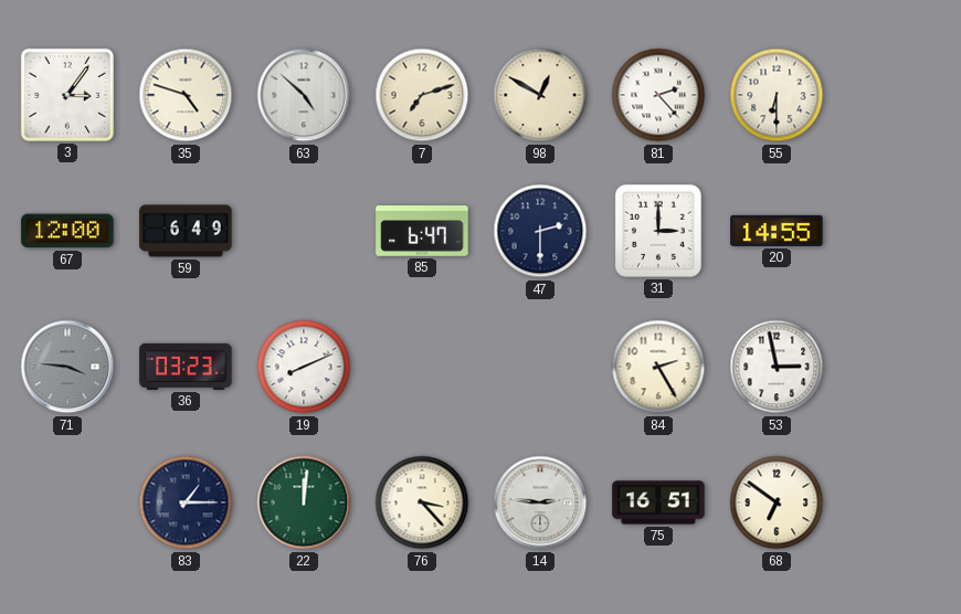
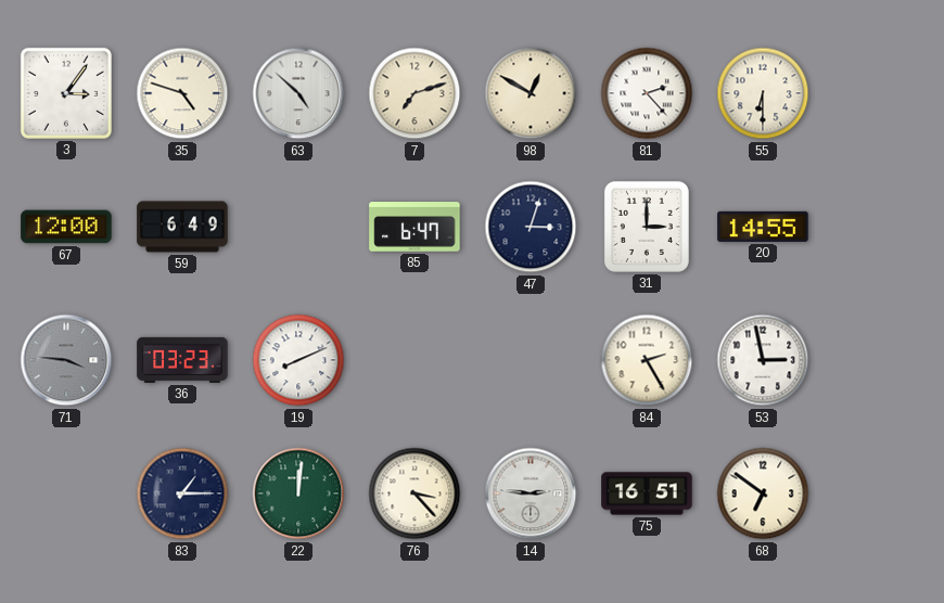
47: 2:30 -> 3:03
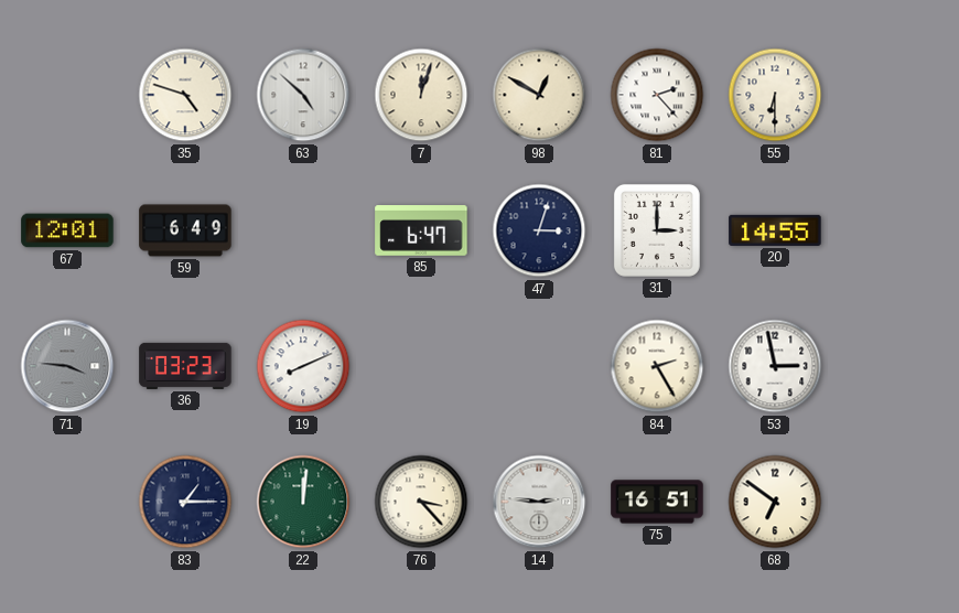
3: 3:06 -> none
7: 7:12 -> 12:03
67: 12:00 -> 12:01
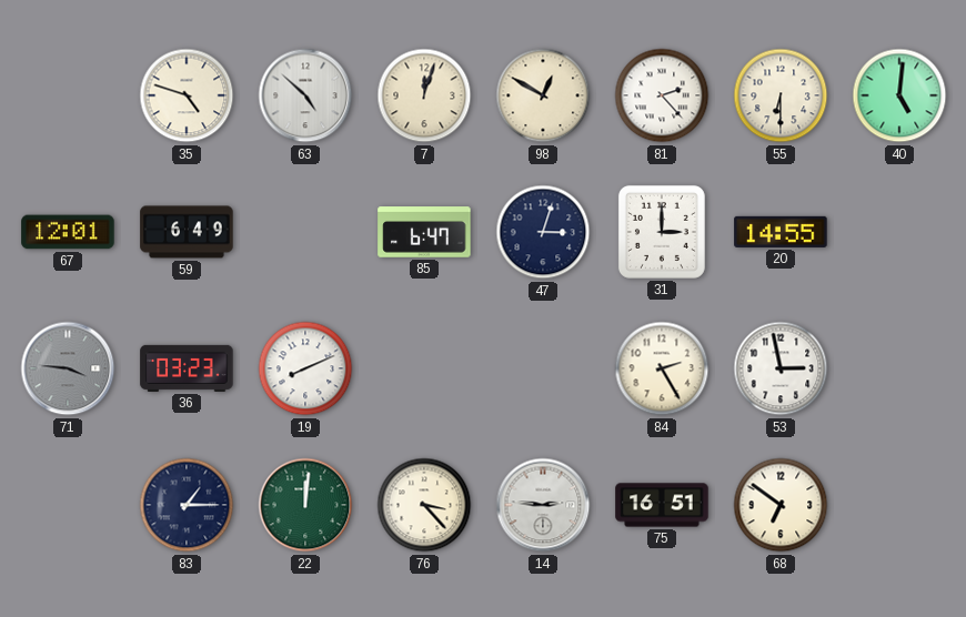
40: none -> 5:01
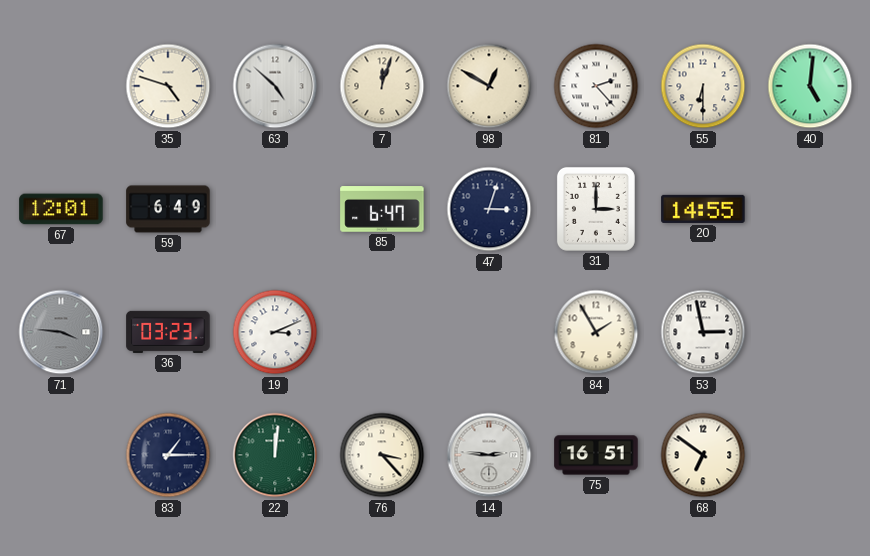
19: 8:11 -> 3:11
84: 2:25 -> 1:55
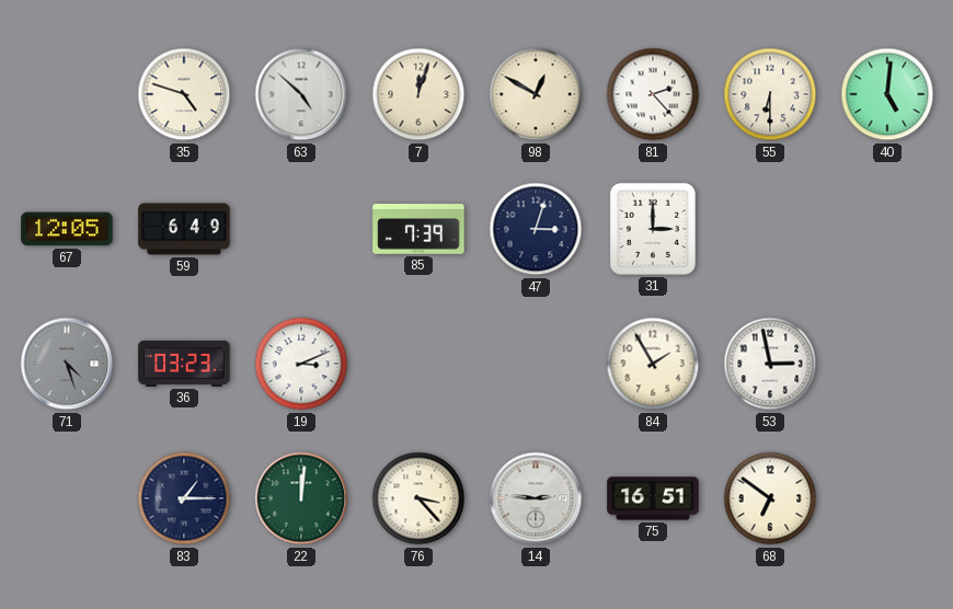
67: 12:01 -> 12:05
85: 6:47 -> 7:39
20: 14:55 -> none
71: 3:46 -> 4:27
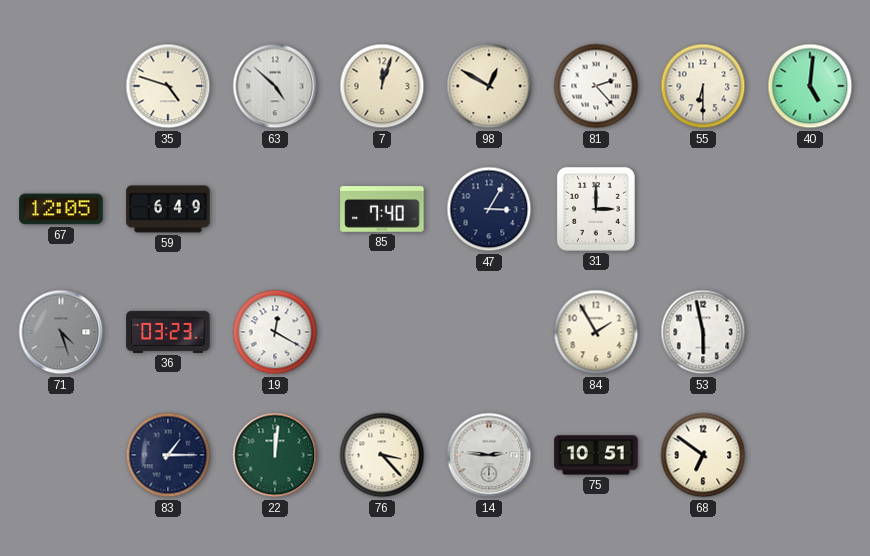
85: 7:39 -> 7:40
47: 3:03 -> 3:05
19: 3:11 -> 12:20
53: 2:58 -> 5:58
75: 16:51 -> 10:51
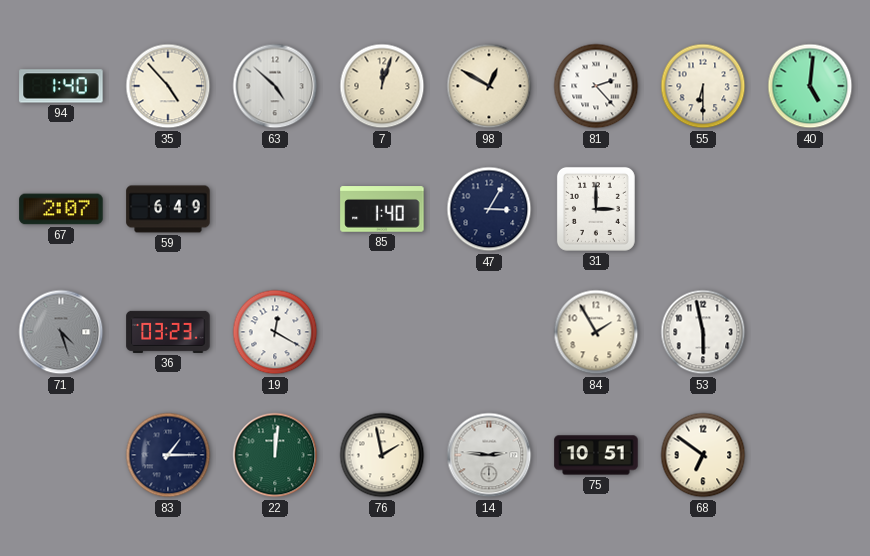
94: none -> 1:40
35: 4:48 -> 4:53
67: 12:05 -> 2:07
85: 7:40 -> 1:40
76: 3:23 -> 1:58
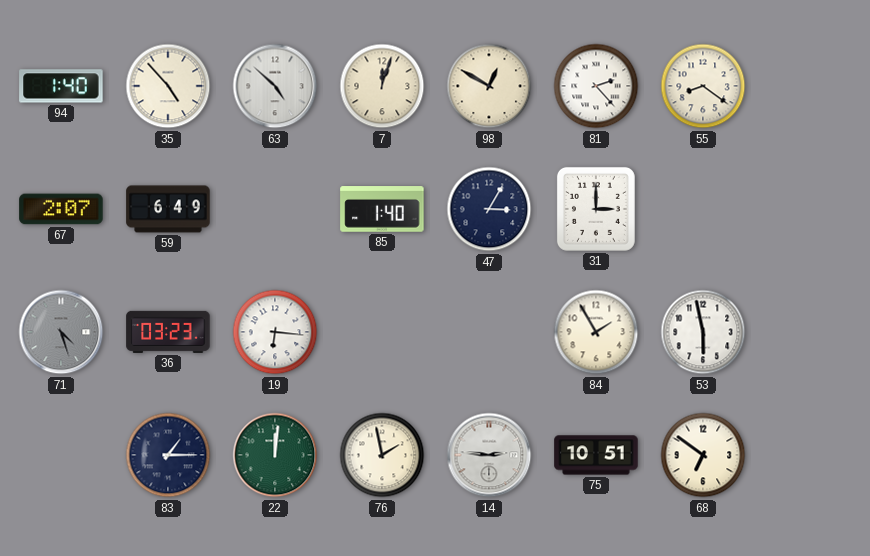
55: 6:30 -> 8:21
40: 5:01 -> none
19: 12:20 -> 6:16
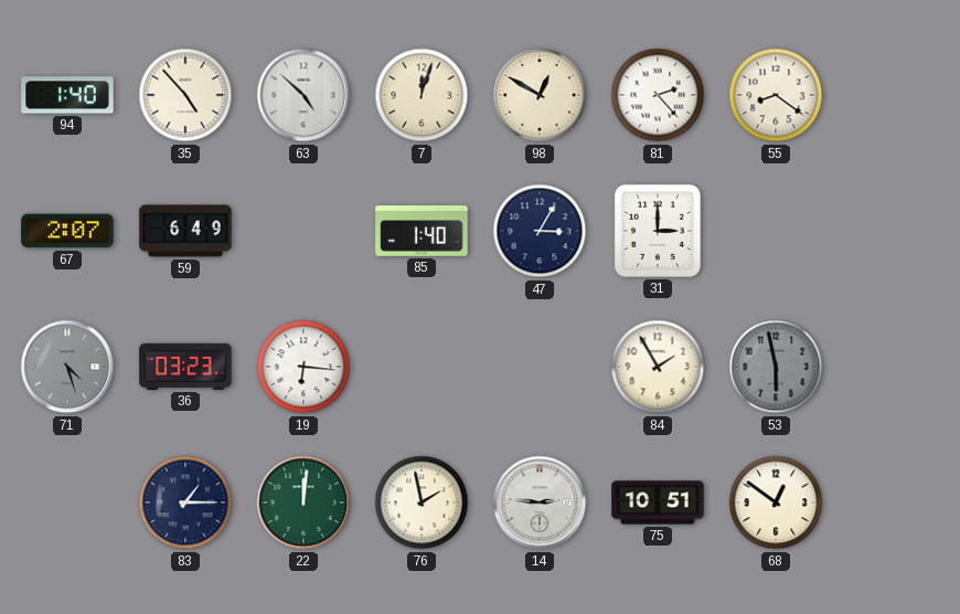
53 dial: white -> grey
68: 6:51 -> 12:51
